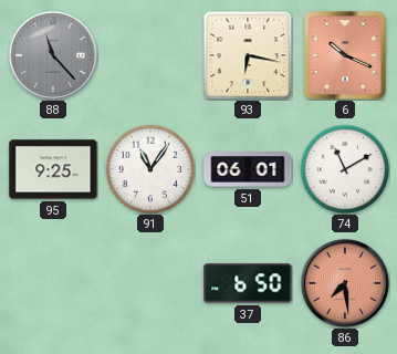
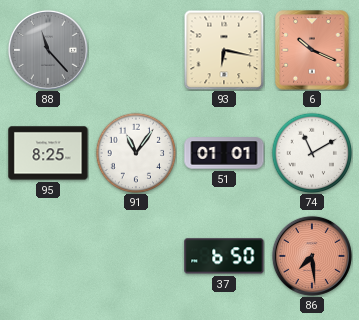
95: 9:25 -> 8:25
51: 06:01 -> 01:01
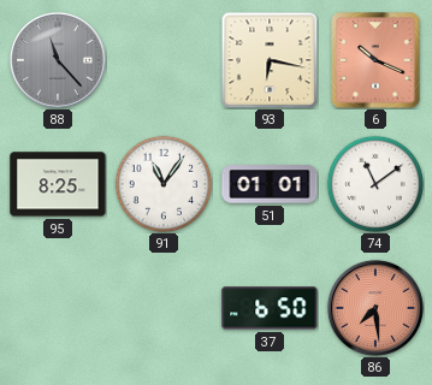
74: 11:10 -> 11:09
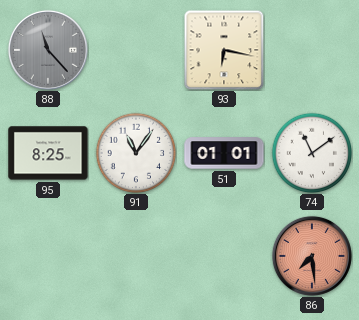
6: 10:19 -> none
37: 6:50 -> none
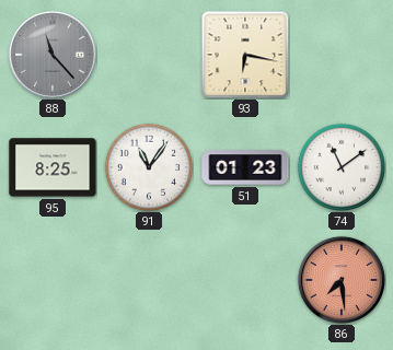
51: 01:01 -> 01:23
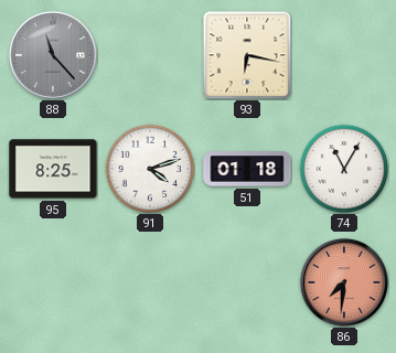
91: 11:06 -> 4:12
51: 01:23 -> 01:18
74: 11:09 -> 11:05
86: 7:29 -> 7:31
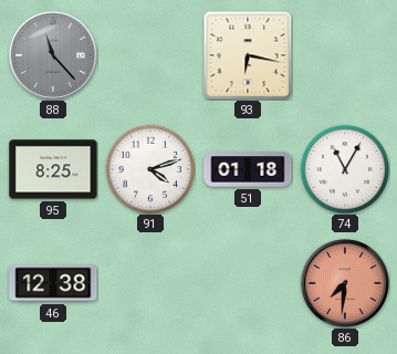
46: none -> 12:38
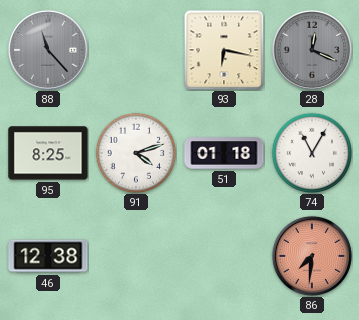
28: none -> 12:19
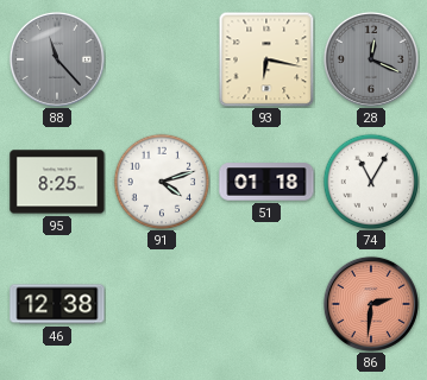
86: 7:31 -> 2:31
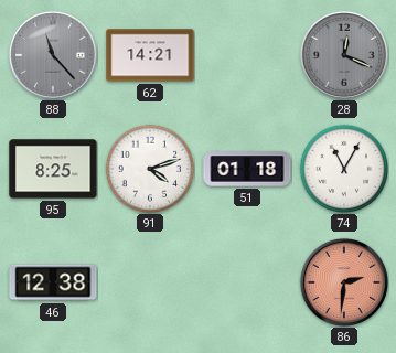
62: none -> 14:21
93: 6:17 -> none
